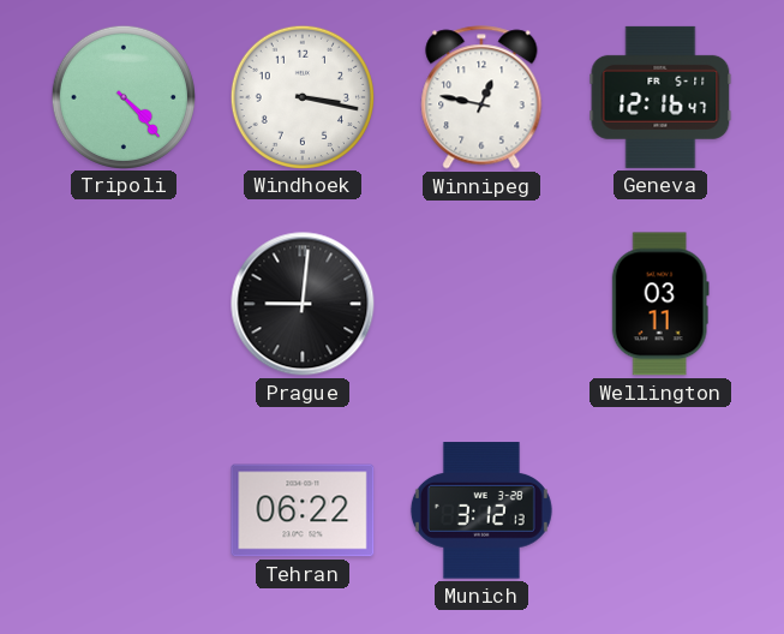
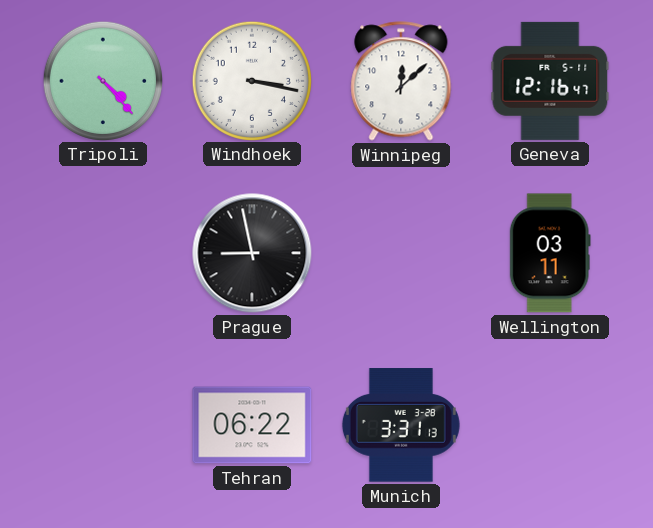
Winnipeg: 12:47 -> 12:08
Prague: 9:01 -> 8:58
Munich: 3:12 -> 3:31
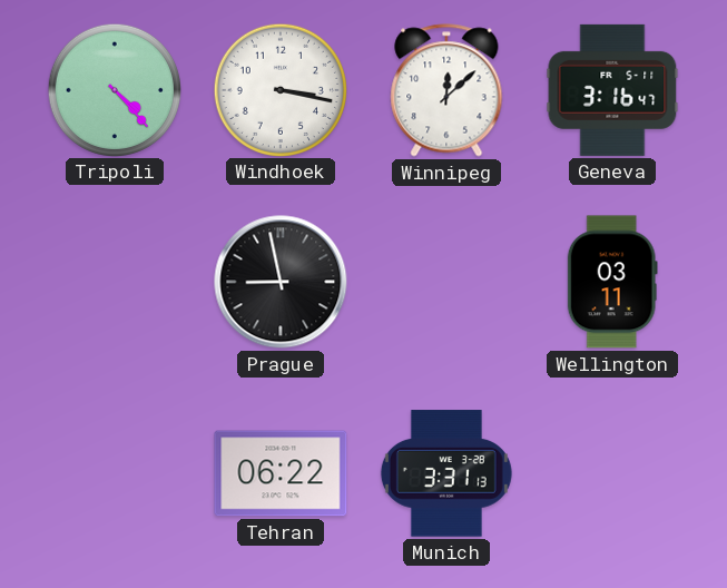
Geneva: 12:16 -> 3:16
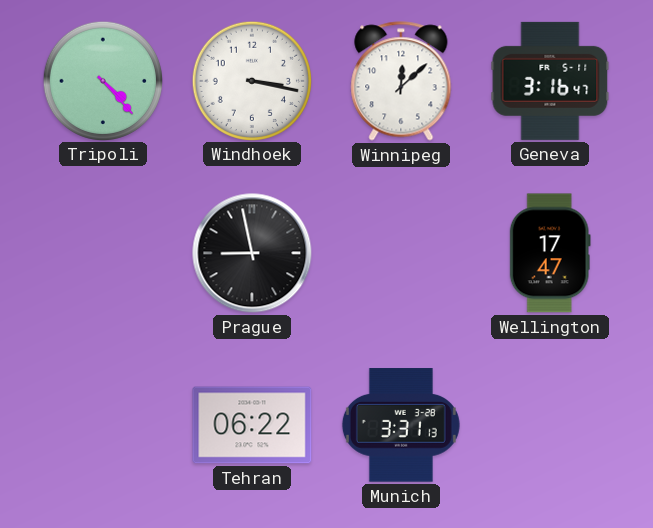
Wellington: 03:11 -> 17:47
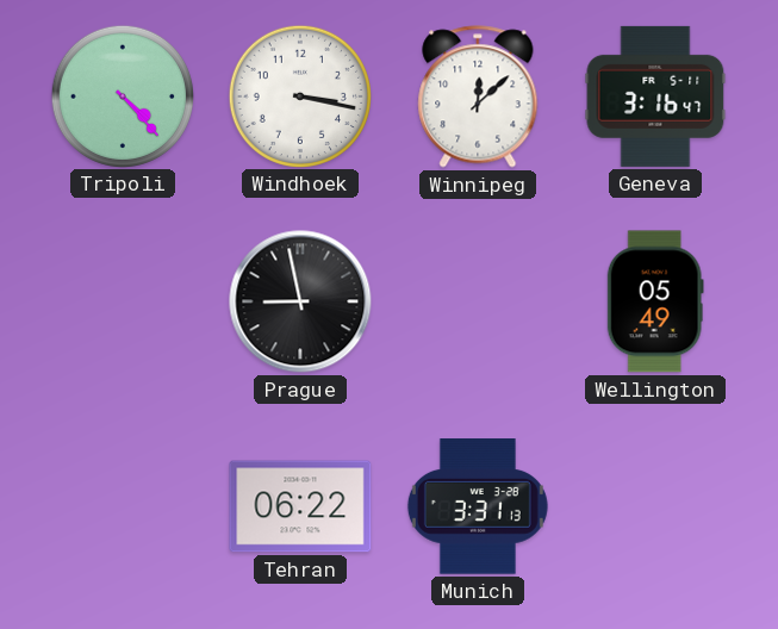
Wellington: 17:47 -> 05:49
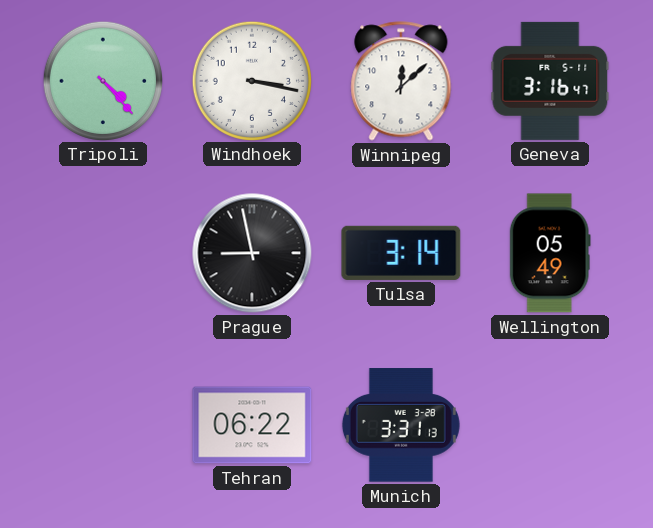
Tulsa: none -> 3:14
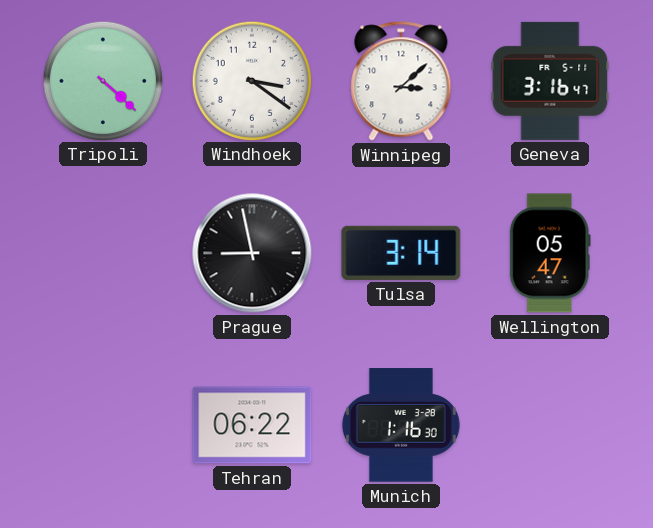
Tripoli: 4:23 -> 4:22
Windhoek: 3:17 -> 3:21
Winnipeg: 12:08 -> 3:08
Wellington: 05:49 -> 05:47
Munich: 3:31 -> 1:16
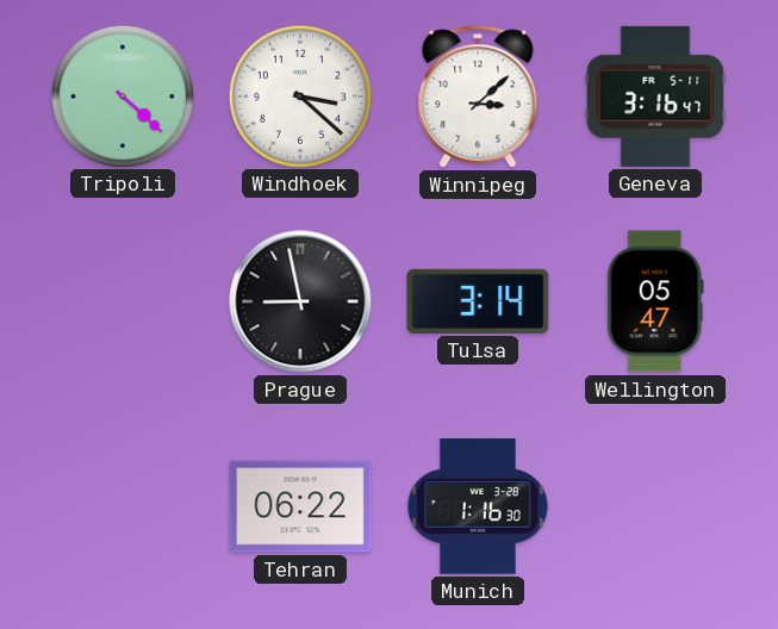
Windhoek: 3:21 -> 3:22
